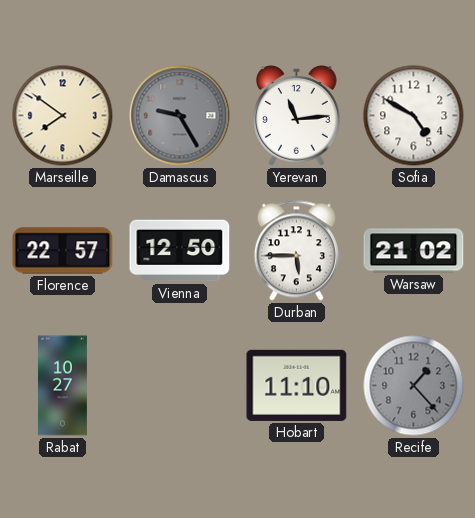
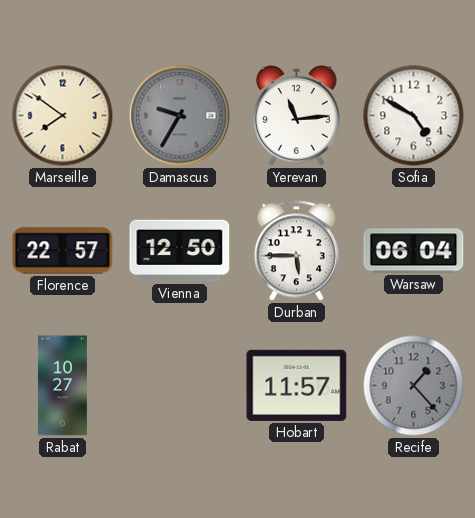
Damascus: 9:25 -> 9:35
Warsaw: 21:02 -> 06:04
Hobart: 11:10 -> 11:57
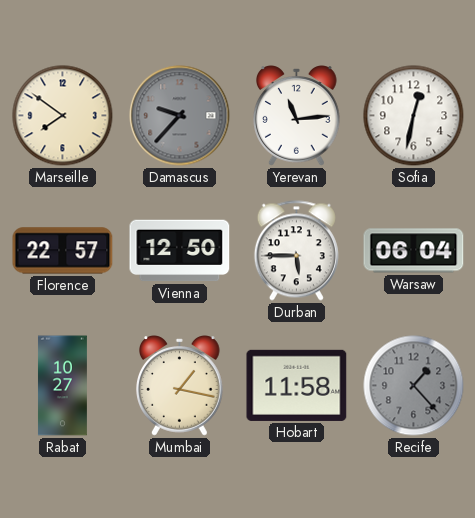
Damascus: 9:35 -> 9:37
Sofia: 4:50 -> 12:32
Mumbai: none -> 1:17
Hobart: 11:57 -> 11:58
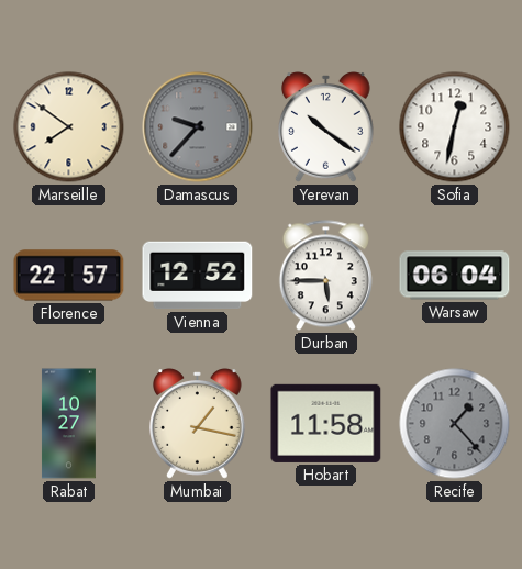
Yerevan: 11:14 -> 10:21
Vienna: 12:50 -> 12:52
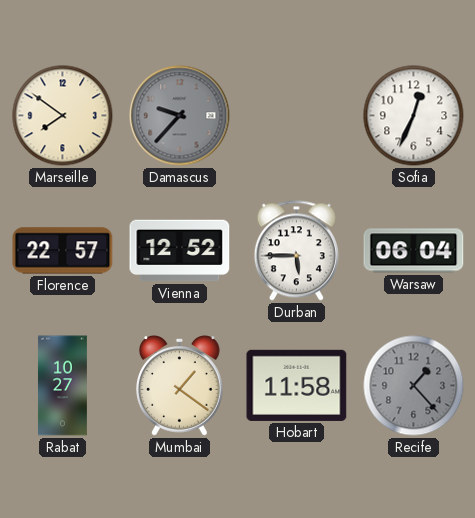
Yerevan: 10:21 -> none
Sofia: 12:32 -> 12:34
Mumbai: 1:17 -> 1:21
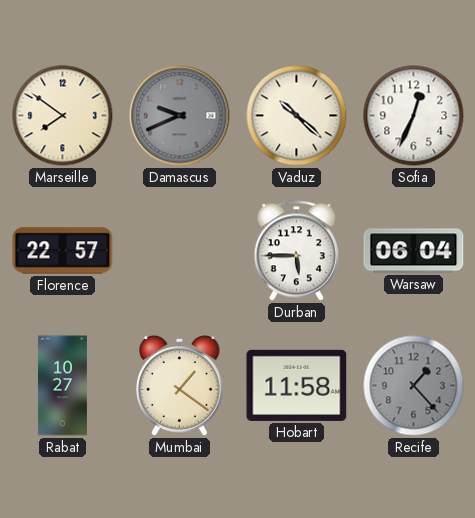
Damascus: 9:37 -> 9:41
Vaduz: none -> 10:22
Vienna: 12:52 -> none
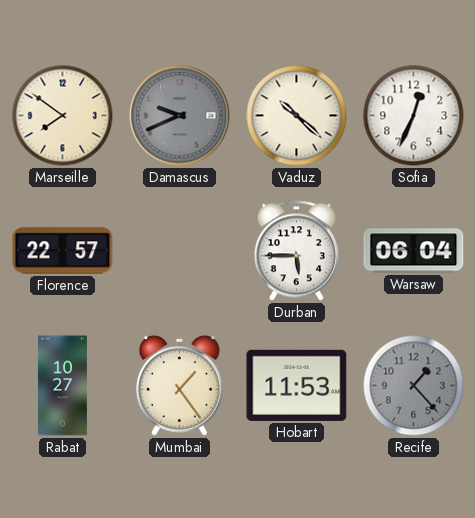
Mumbai: 1:21 -> 1:24
Hobart: 11:58 -> 11:53
